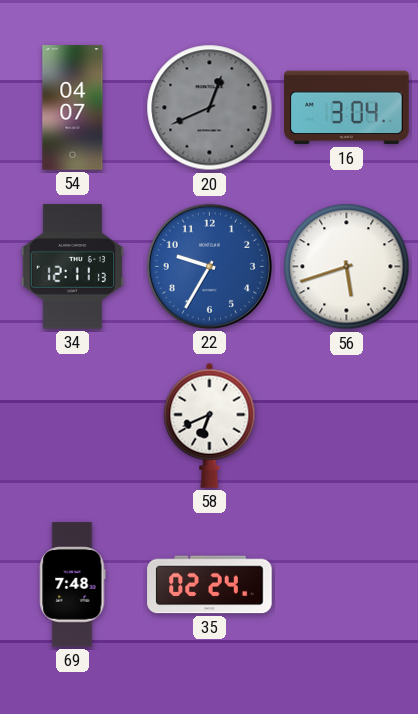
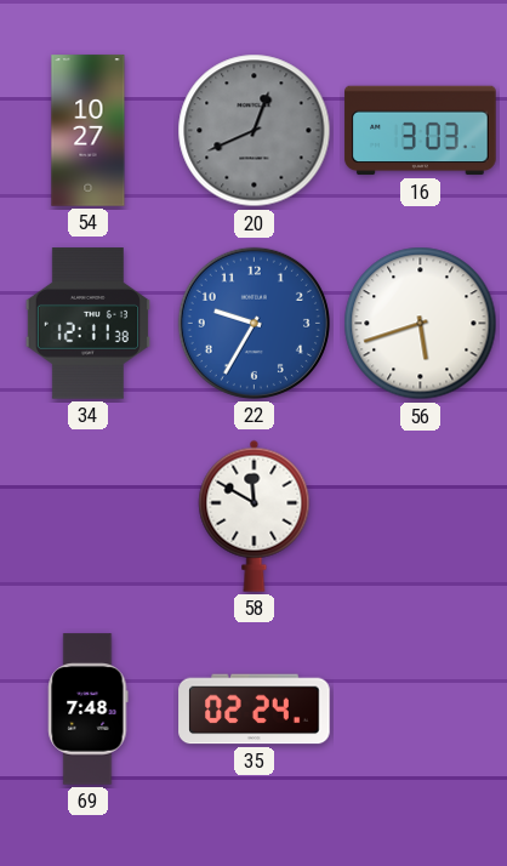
54: 04:07 -> 10:27
16: 3:04 -> 3:03
34: 12:11:13 -> 12:11:38
58: 6:41 -> 11:50
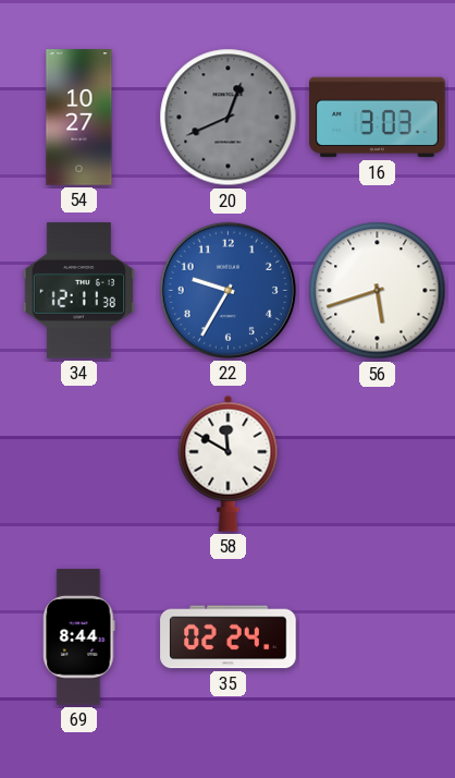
69: 7:48 -> 8:44
